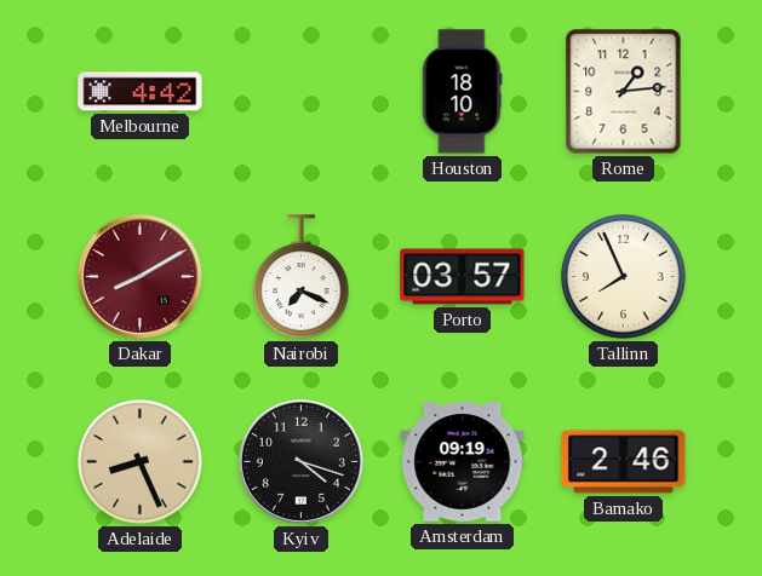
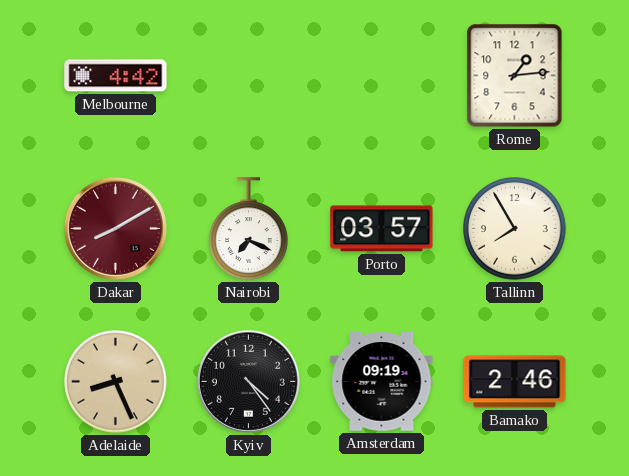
Houston: 18:10 -> none
Tallinn: 7:56 -> 7:55
Kyiv: 4:18 -> 4:24
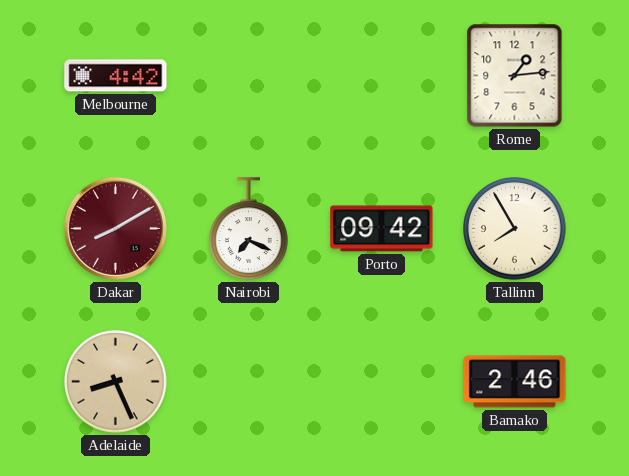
Porto: 03:57 -> 09:42
Kyiv: 4:24 -> none
Amsterdam: 09:19 -> none
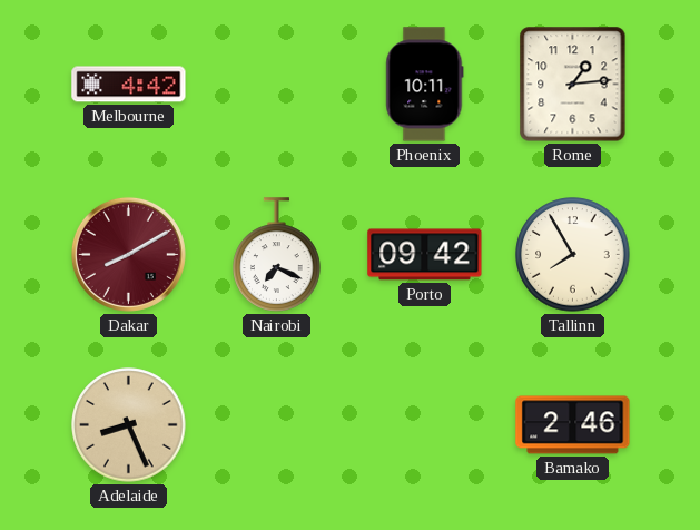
Phoenix: none -> 10:11
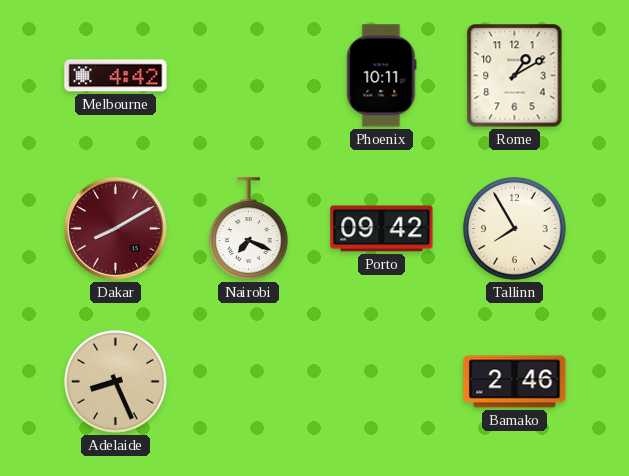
Rome: 1:14 -> 1:10
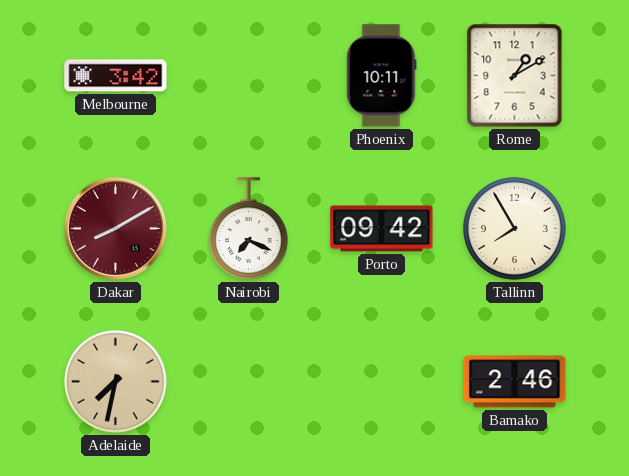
Melbourne: 4:42 -> 3:42
Adelaide: 8:26 -> 7:32
